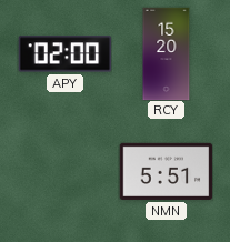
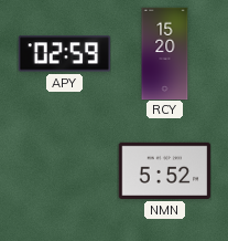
APY: 02:00 -> 02:59
NMN: 5:51 -> 5:52
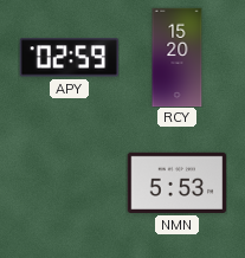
NMN: 5:52 -> 5:53
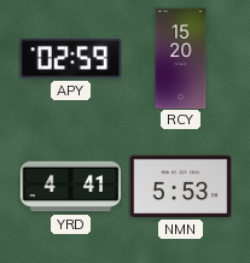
YRD: none -> 4:41
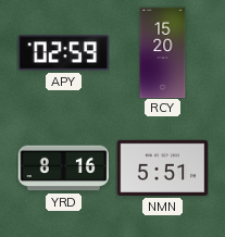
YRD: 4:41 -> 8:16
NMN: 5:53 -> 5:51
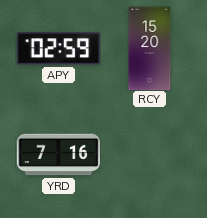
YRD: 8:16 -> 7:16
NMN: 5:51 -> none
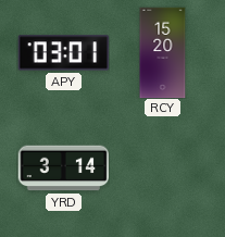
APY: 02:59 -> 03:01
YRD: 7:16 -> 3:14
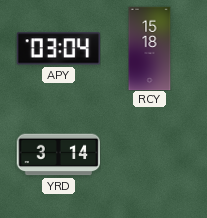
APY: 03:01 -> 03:04
RCY: 15:20 -> 15:18
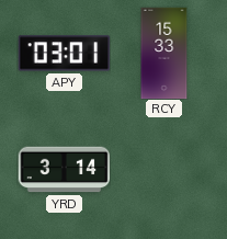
APY: 03:04 -> 03:01
RCY: 15:18 -> 15:33
